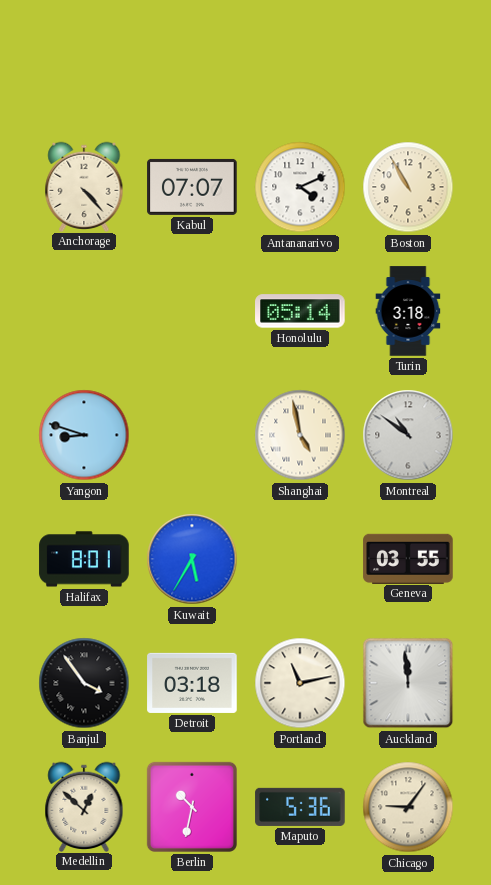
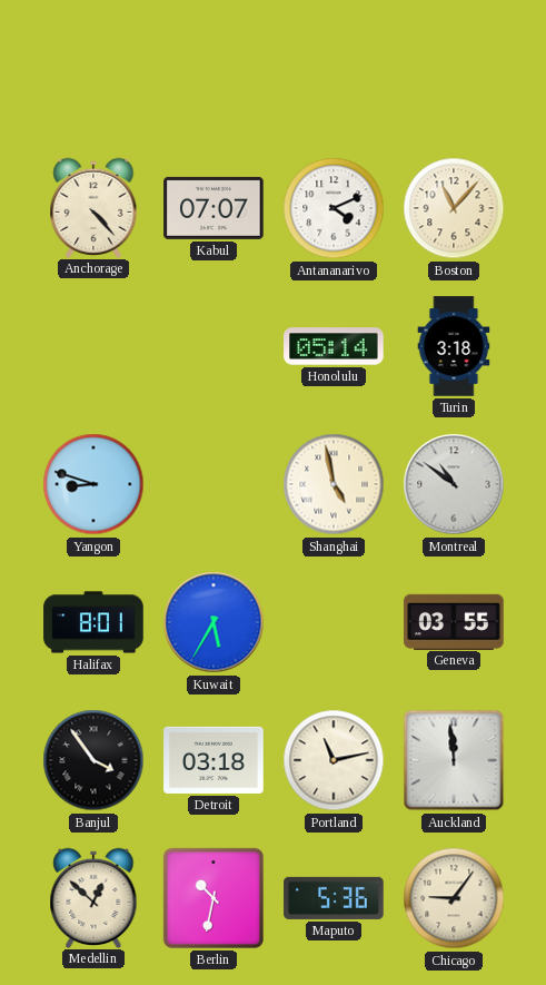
Boston: 10:55 -> 11:07
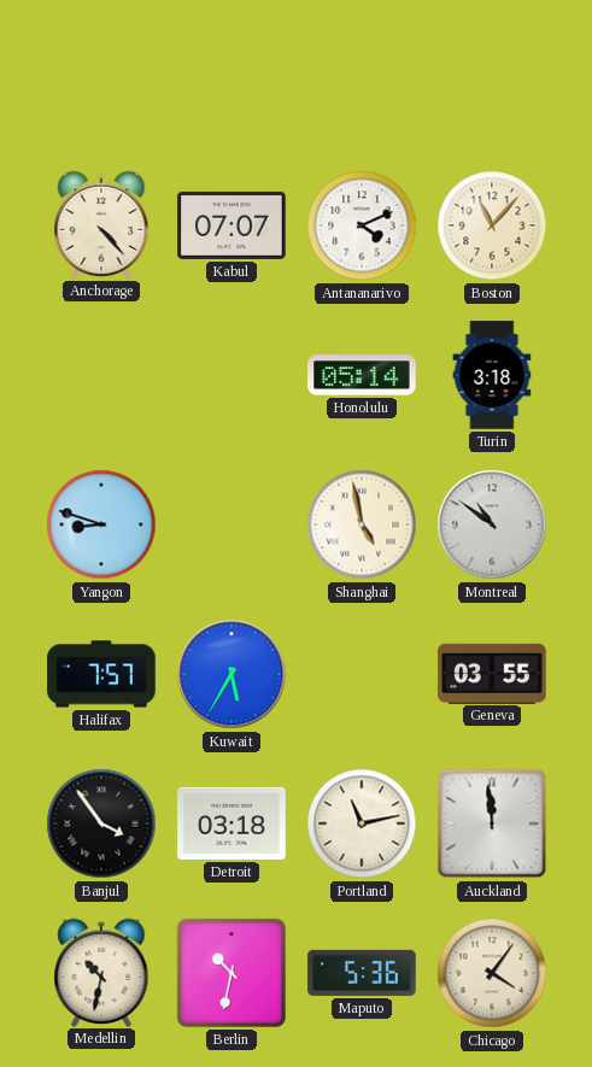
Halifax: 8:01 -> 7:57
Medellin: 12:52 -> 10:32
Chicago: 9:06 -> 4:06
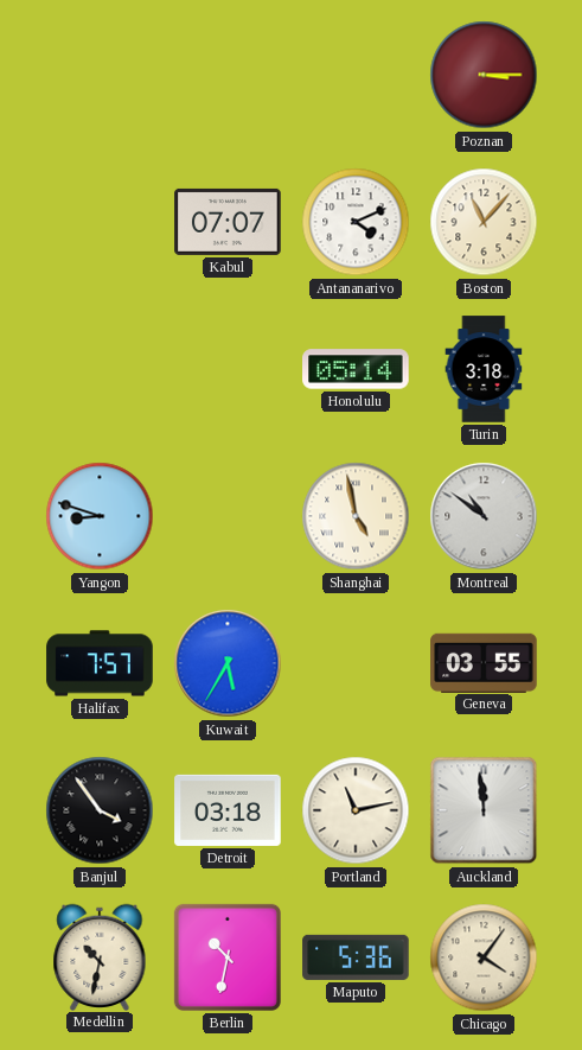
Poznan: none -> 3:15
Anchorage: 4:23 -> none
